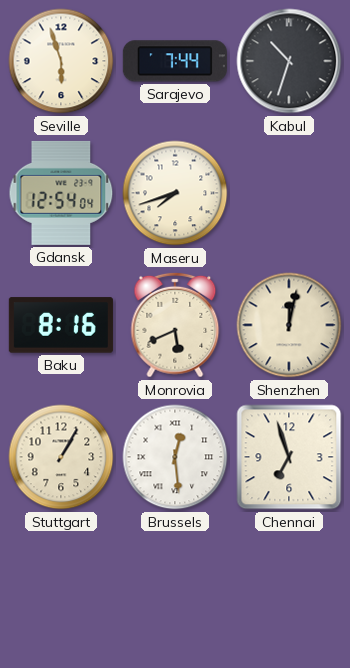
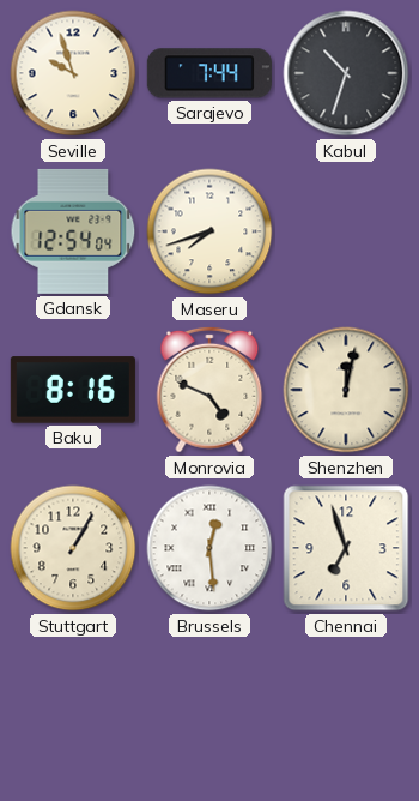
Seville: 5:57 -> 9:57
Monrovia: 5:41 -> 4:49
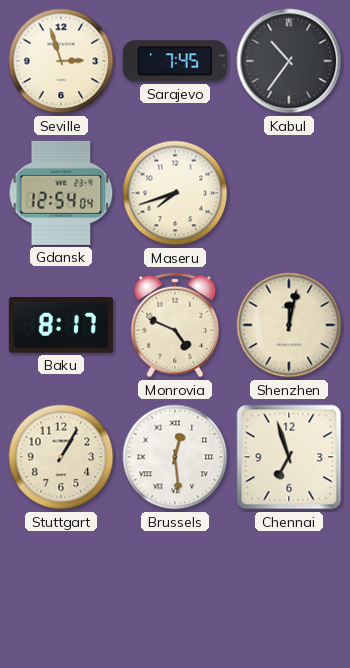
Seville: 9:57 -> 2:57
Sarajevo: 7:44 -> 7:45
Kabul: 10:33 -> 10:36
Baku: 8:16 -> 8:17
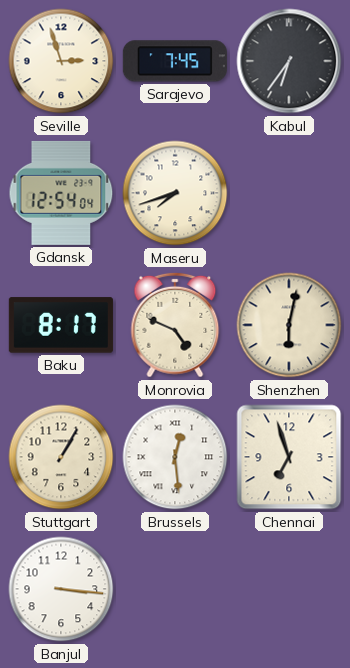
Kabul: 10:36 -> 6:36
Shenzhen: 12:02 -> 6:02
Banjul: none -> 3:16
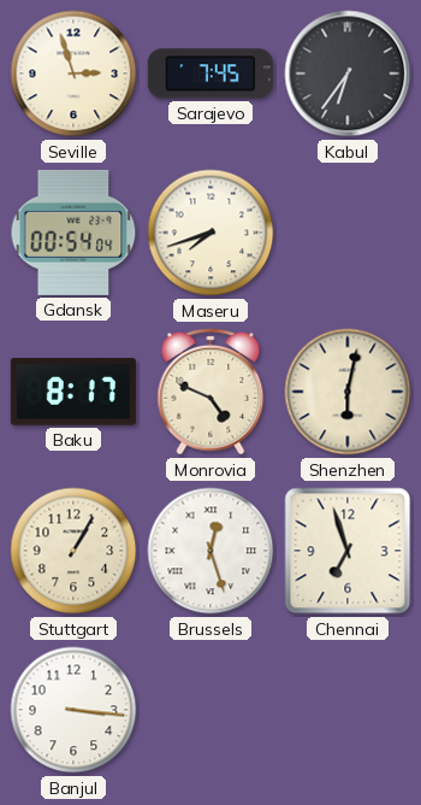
Gdansk: 12:54 -> 00:54
Brussels: 12:29 -> 12:27
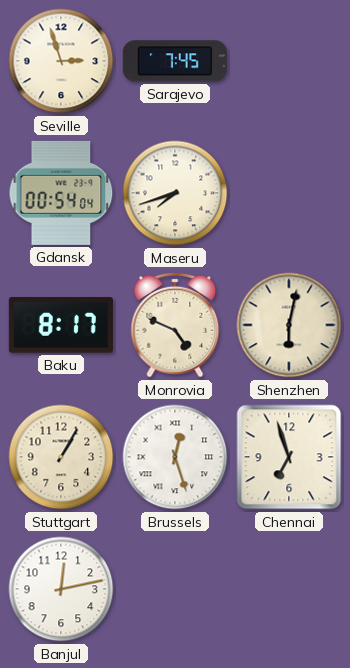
Kabul: 6:36 -> none
Banjul: 3:16 -> 12:13
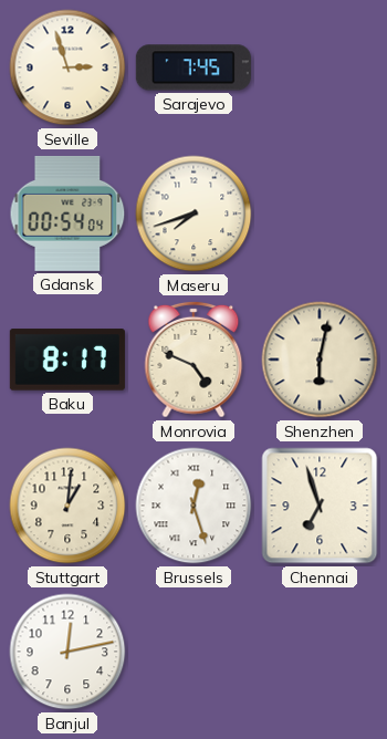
Stuttgart: 1:05 -> 1:01
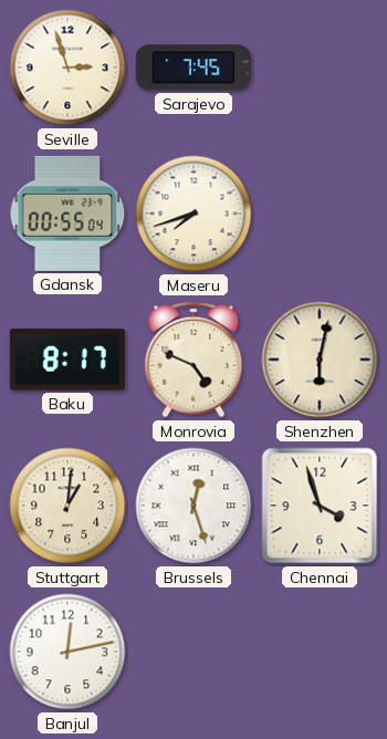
Gdansk: 00:54 -> 00:55
Chennai: 6:57 -> 3:57
